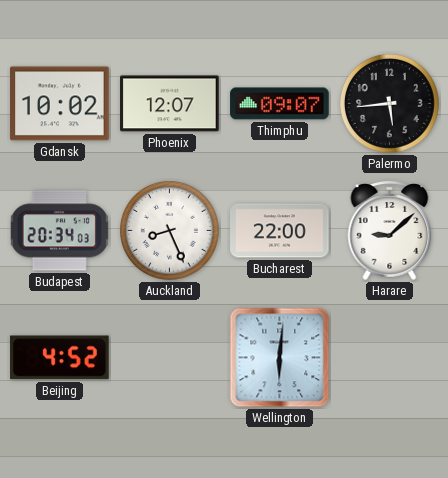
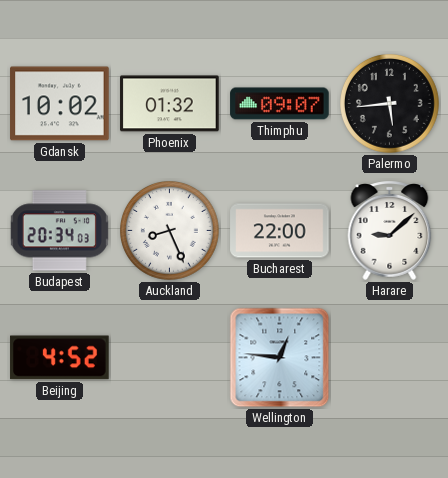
Phoenix: 12:07 -> 01:32
Wellington: 6:01 -> 12:46
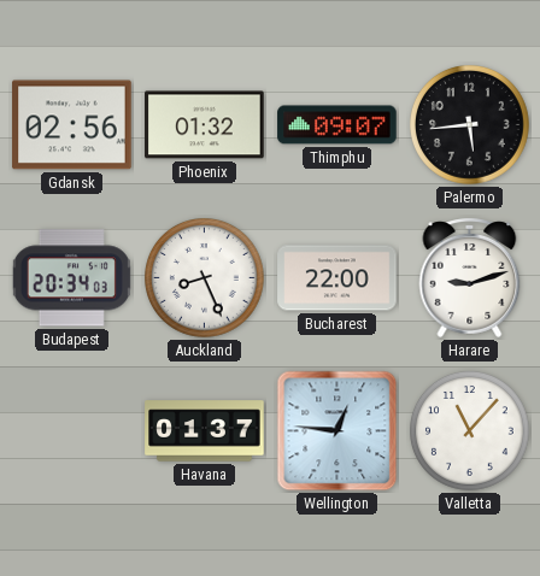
Gdansk: 10:02 -> 02:56
Harare: 9:08 -> 9:12
Beijing: 4:52 -> none
Havana: none -> 01:37
Valletta: none -> 11:07
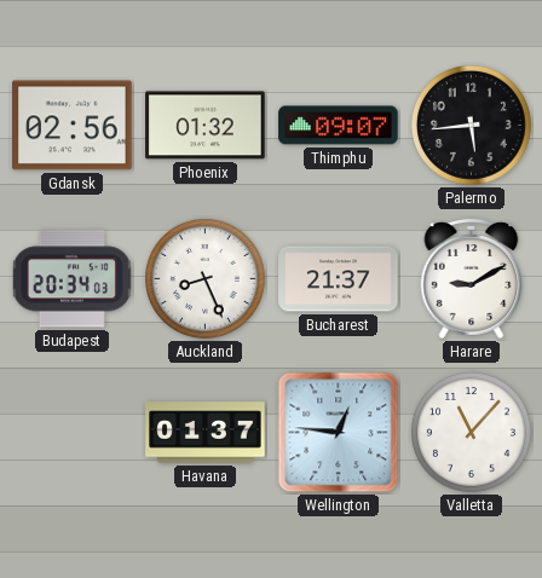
Bucharest: 22:00 -> 21:37
Harare: 9:12 -> 9:10
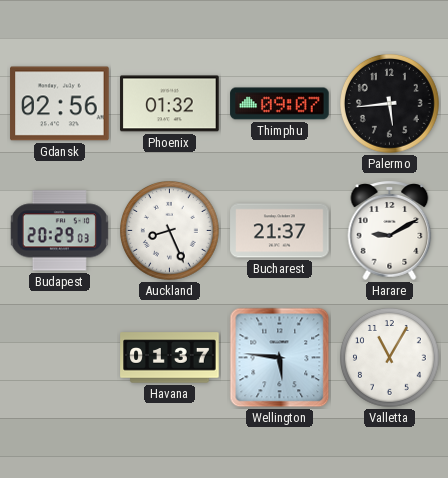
Budapest: 20:34 -> 20:29
Wellington: 12:46 -> 5:46
Valletta: 11:07 -> 11:05
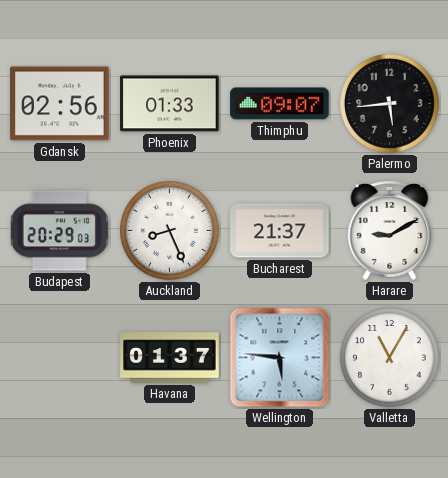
Phoenix: 01:32 -> 01:33
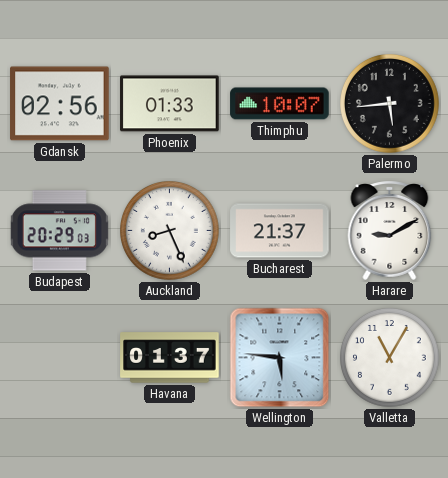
Thimphu: 09:07 -> 10:07
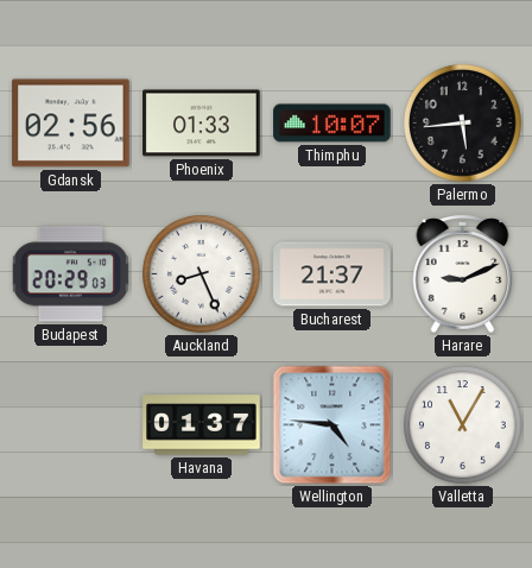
Harare: 9:10 -> 9:11
Wellington: 5:46 -> 4:46
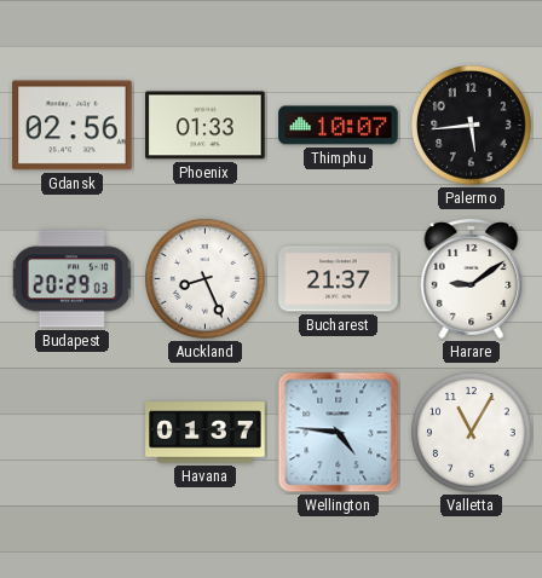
Harare: 9:11 -> 9:09
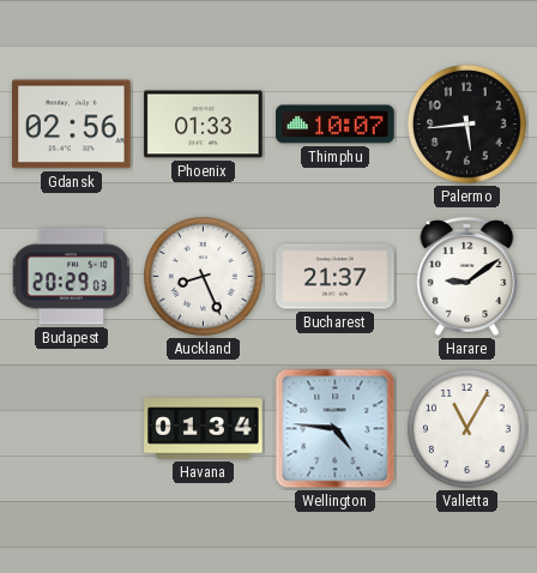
Havana: 01:37 -> 01:34
